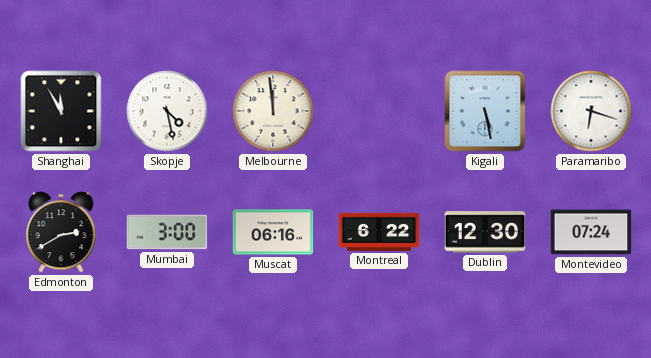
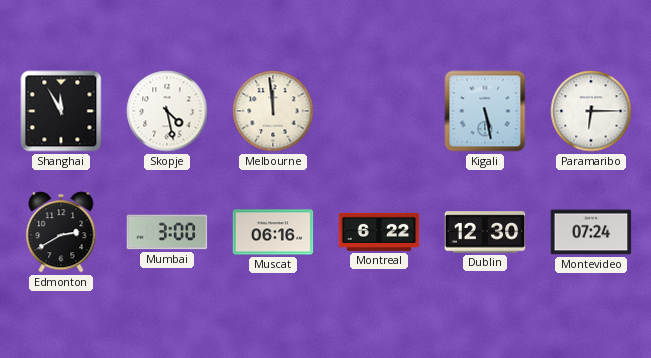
Paramaribo: 6:18 -> 6:15
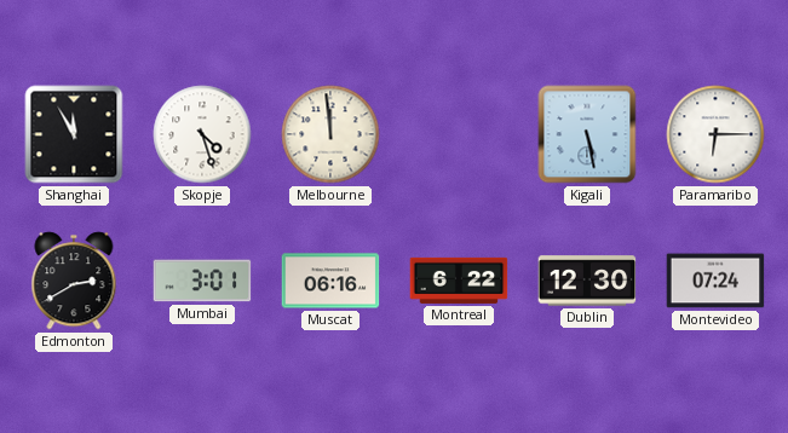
Skopje: 4:28 -> 4:27
Mumbai: 3:00 -> 3:01
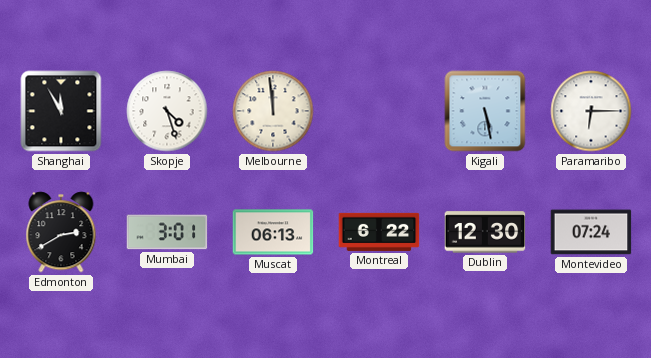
Muscat: 06:16 -> 06:13
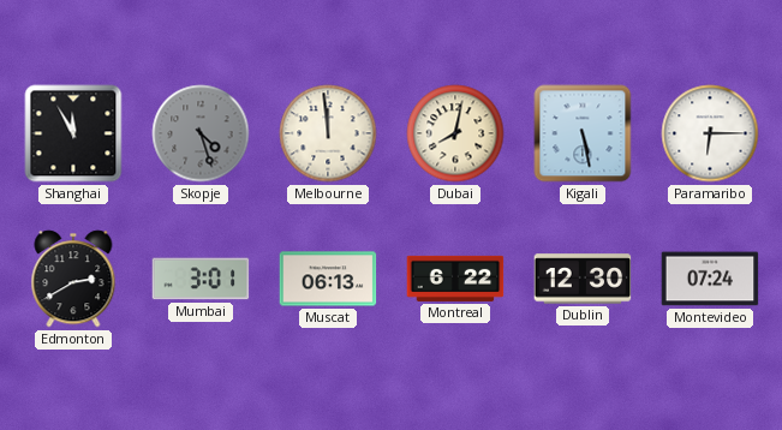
Skopje dial: white -> grey
Dubai: none -> 8:02
